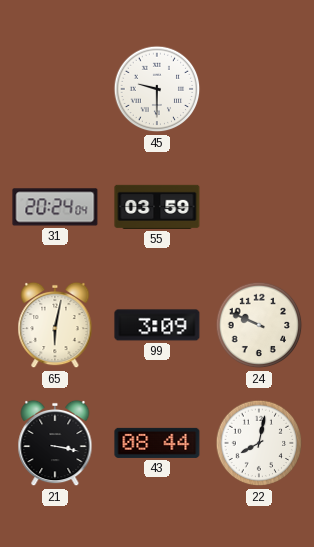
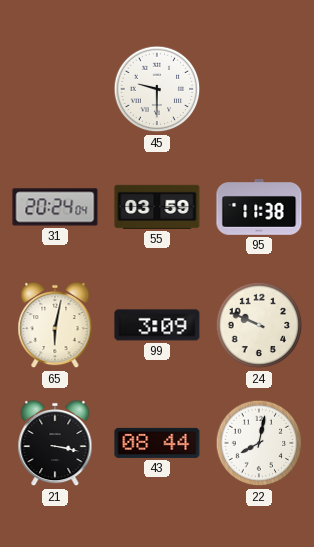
95: none -> 11:38
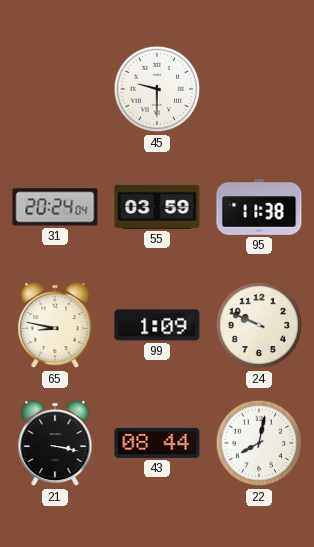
65: 6:02 -> 8:47
99: 3:09 -> 1:09
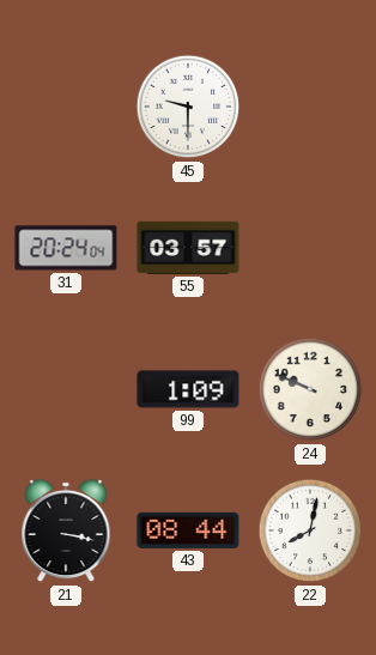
55: 03:59 -> 03:57
95: 11:38 -> none
65: 8:47 -> none
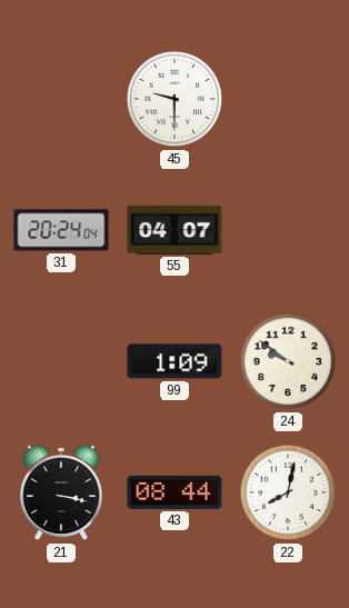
55: 03:57 -> 04:07
24: 9:49 -> 9:51
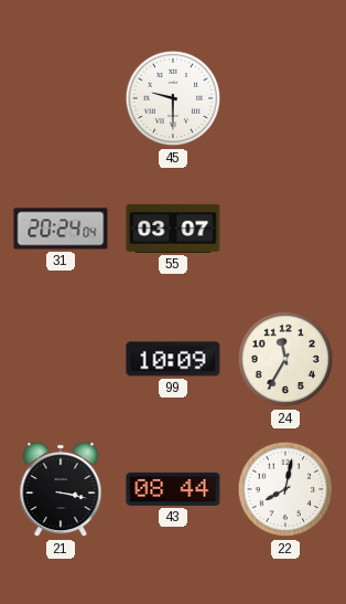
55: 04:07 -> 03:07
99: 1:09 -> 10:09
24: 9:51 -> 11:35
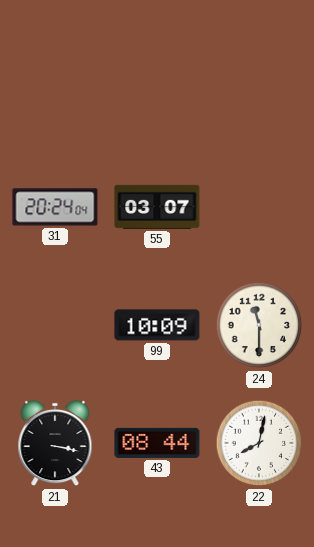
45: 9:30 -> none
24: 11:35 -> 11:30
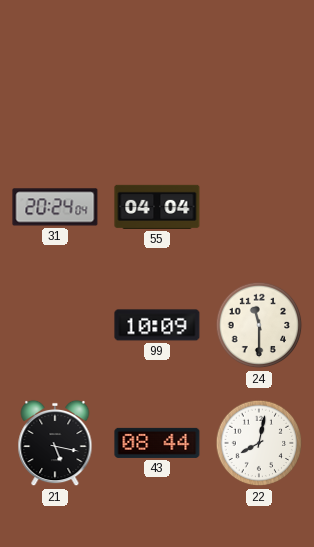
55: 03:07 -> 04:04
21: 3:17 -> 5:17
